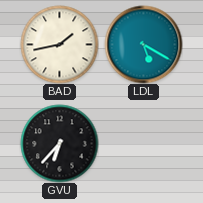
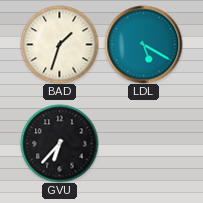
BAD: 1:43 -> 1:33
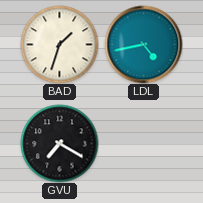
LDL: 5:20 -> 4:43
GVU: 6:37 -> 7:20
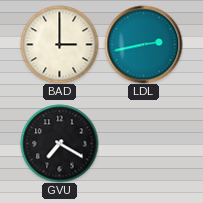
BAD: 1:33 -> 3:00
LDL: 4:43 -> 2:43
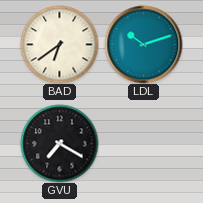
BAD: 3:00 -> 6:39
LDL: 2:43 -> 10:12
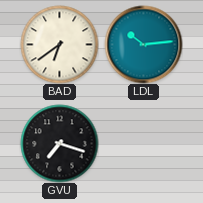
LDL: 10:12 -> 10:14
GVU: 7:20 -> 7:18
